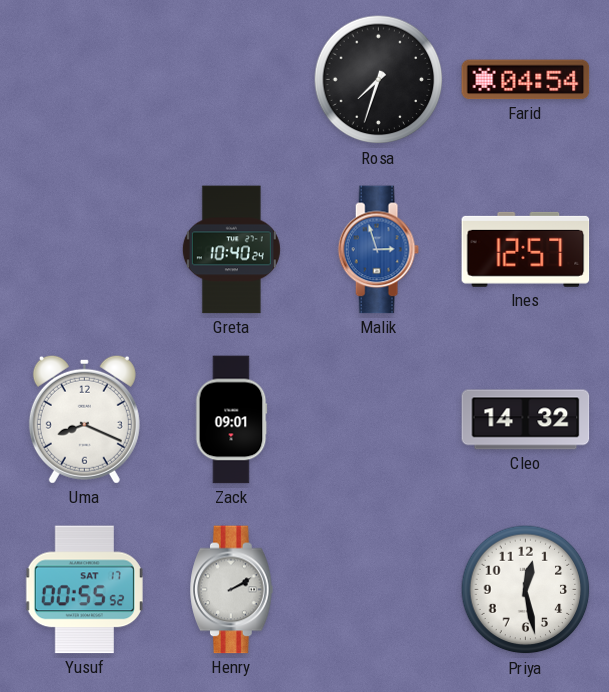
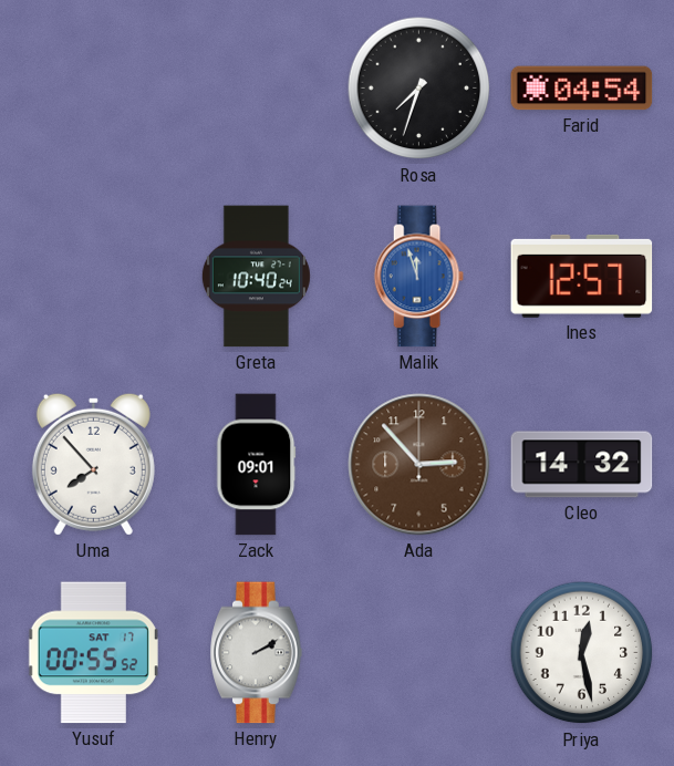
Malik: 2:57 -> 11:57
Uma: 8:19 -> 7:53
Ada: none -> 2:53
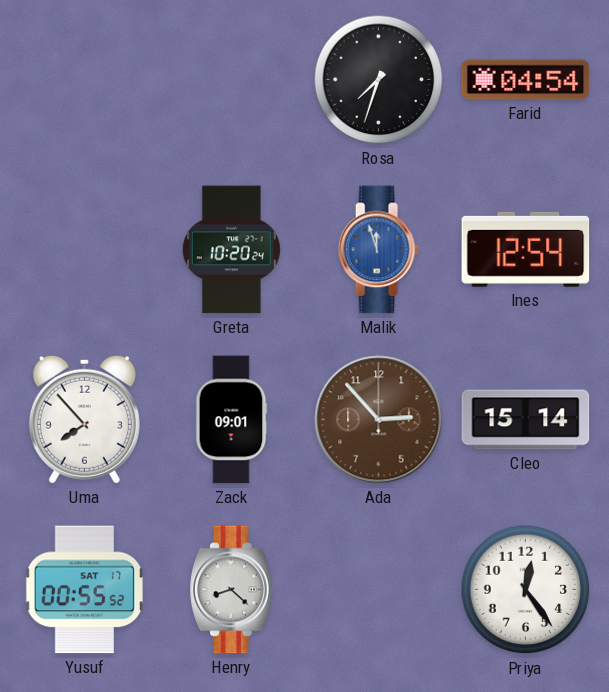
Greta: 10:40 -> 10:20
Ines: 12:57 -> 12:54
Cleo: 14:32 -> 15:14
Henry: 2:10 -> 8:22
Priya: 12:28 -> 12:24
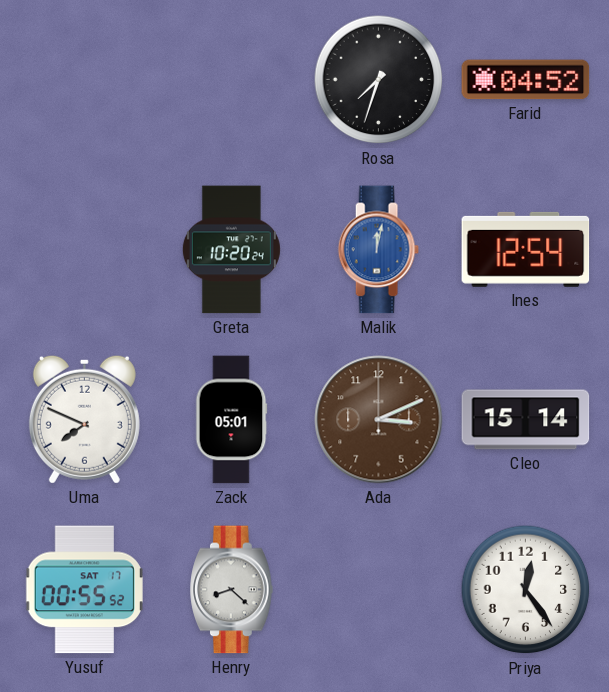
Farid: 04:54 -> 04:52
Malik: 11:57 -> 12:02
Uma: 7:53 -> 7:49
Zack: 09:01 -> 05:01
Ada: 2:53 -> 3:11
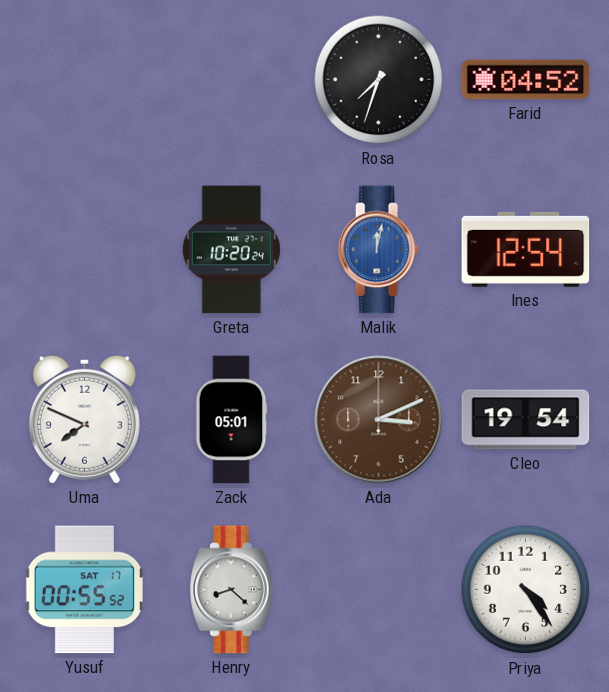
Cleo: 15:14 -> 19:54
Priya: 12:24 -> 4:24
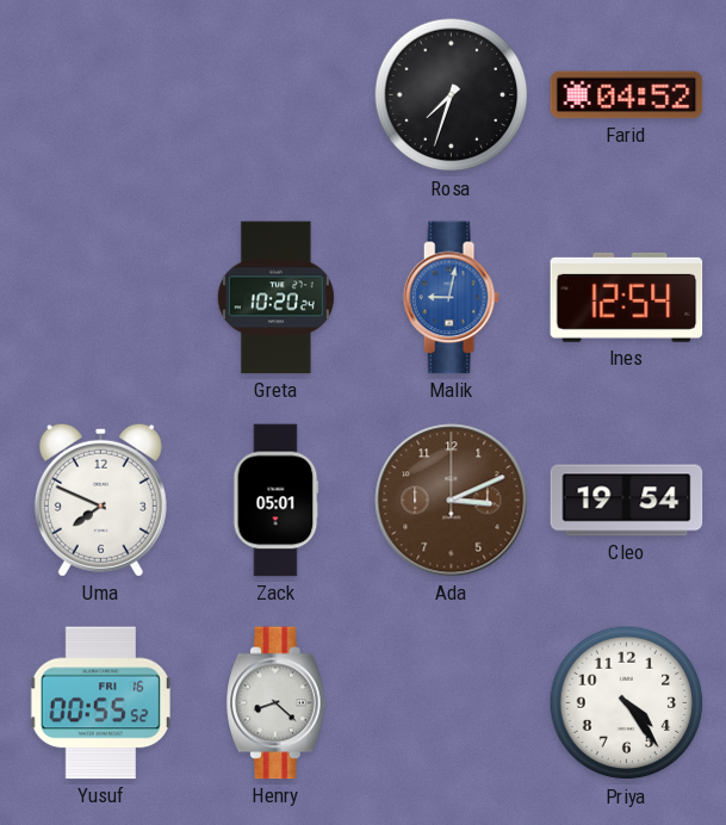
Malik: 12:02 -> 9:02
Yusuf date: SAT 17 -> FRI 16
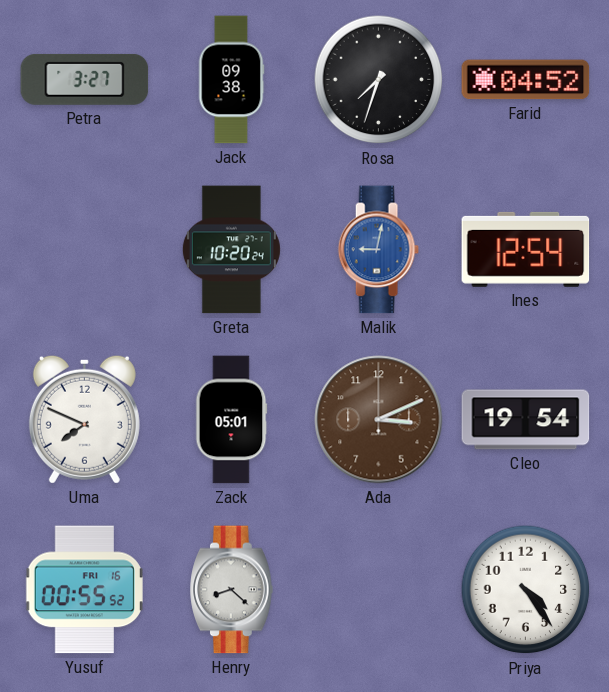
Petra: none -> 3:27
Jack: none -> 09:38
